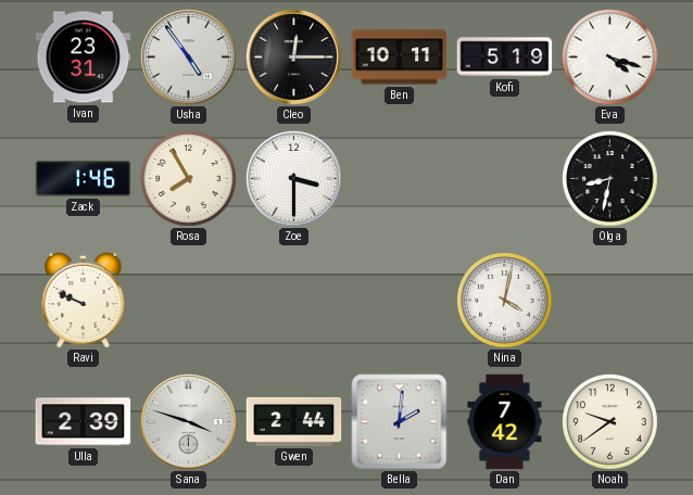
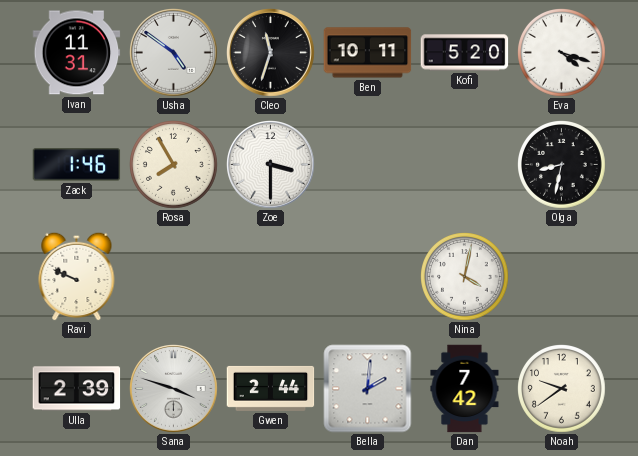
Ivan: 23:31 -> 11:31
Usha: 4:54 -> 4:51
Cleo: 12:15 -> 11:33
Kofi: 5:19 -> 5:20
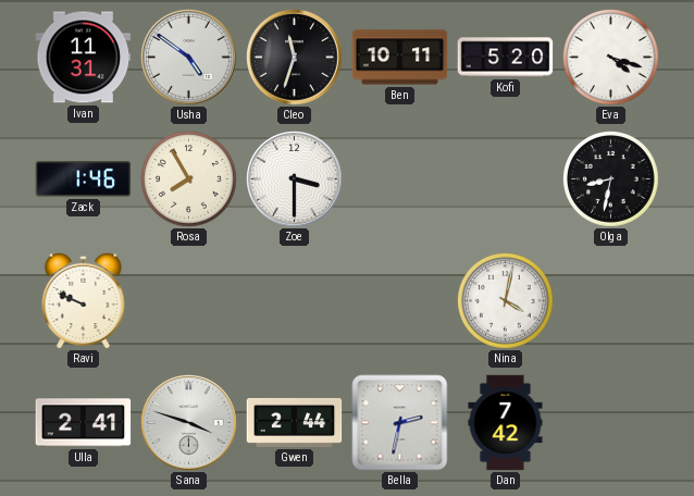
Ulla: 2:39 -> 2:41
Bella: 2:01 -> 2:32
Noah: 9:39 -> none
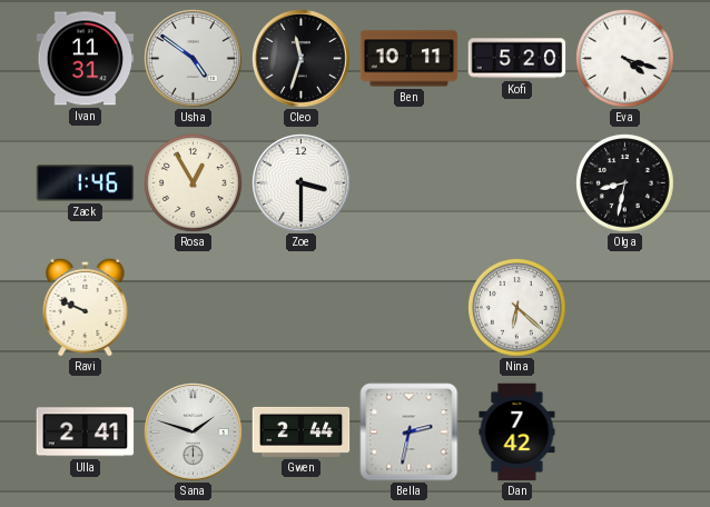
Rosa: 7:55 -> 12:55
Nina: 4:02 -> 6:22
Sana: 3:48 -> 1:48
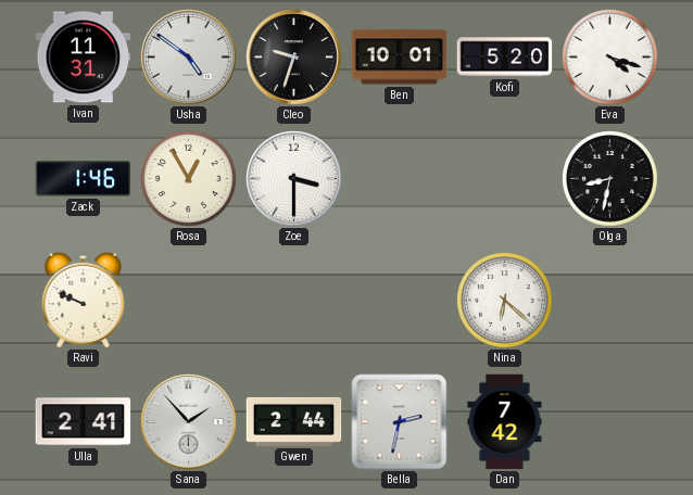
Cleo: 11:33 -> 9:33
Ben: 10:11 -> 10:01
Sana: 1:48 -> 1:53
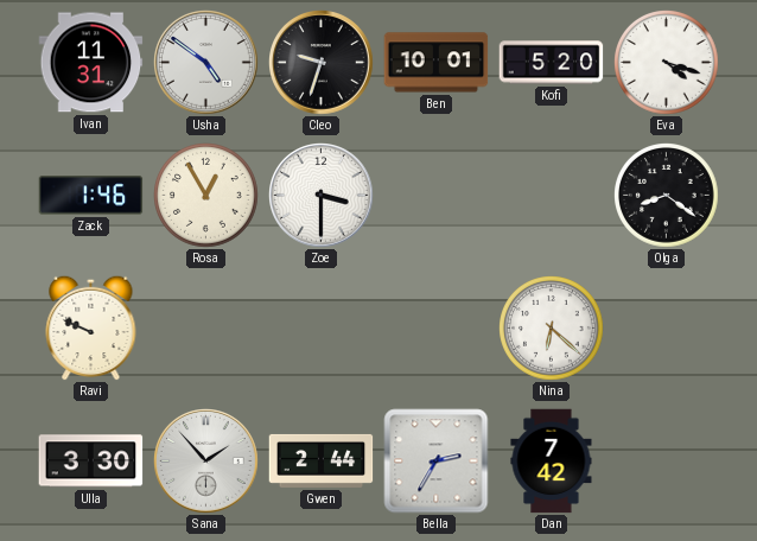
Olga: 8:32 -> 8:21
Ulla: 2:41 -> 3:30
Bella: 2:32 -> 2:35
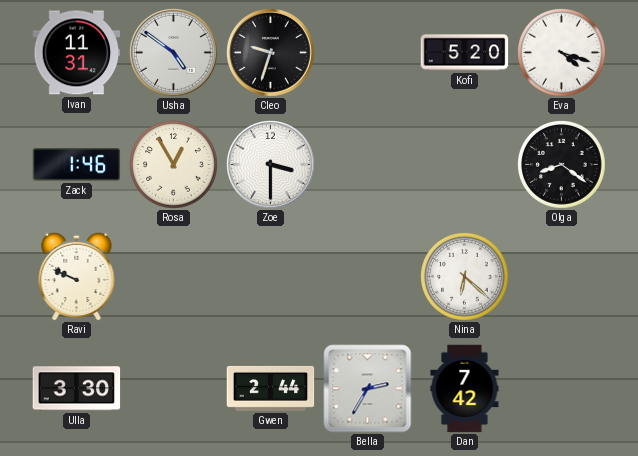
Ben: 10:01 -> none
Sana: 1:53 -> none
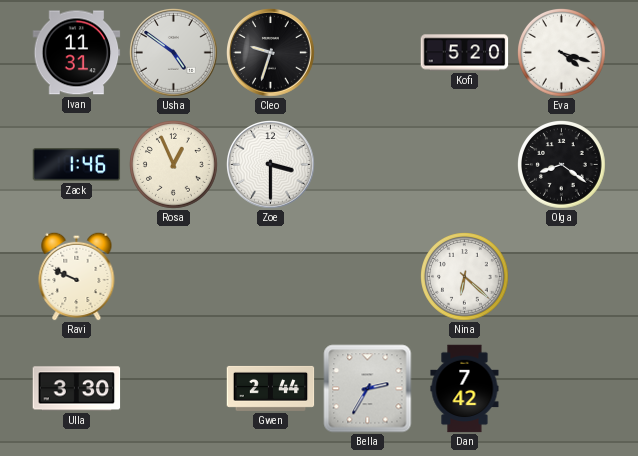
Rosa: 12:55 -> 12:56
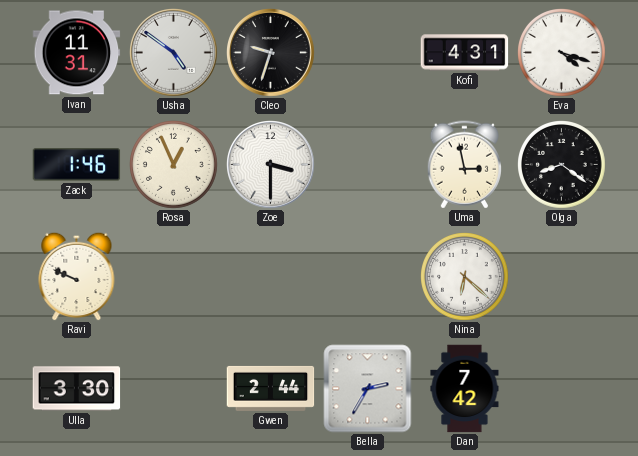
Kofi: 5:20 -> 4:31
Uma: none -> 2:58
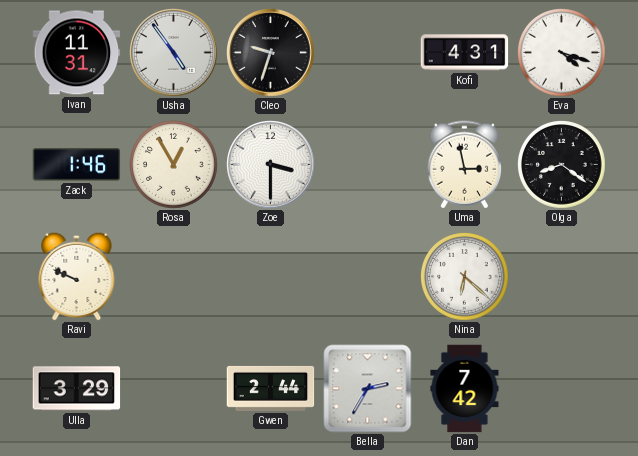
Usha: 4:51 -> 4:54
Rosa: 12:56 -> 12:55
Ulla: 3:30 -> 3:29
